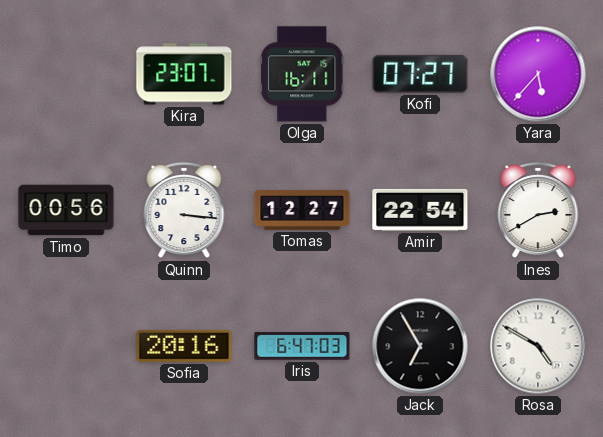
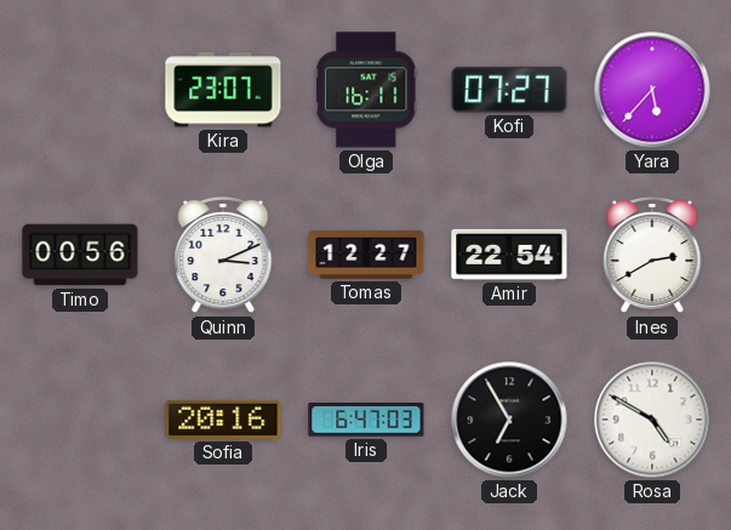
Quinn: 3:16 -> 3:11
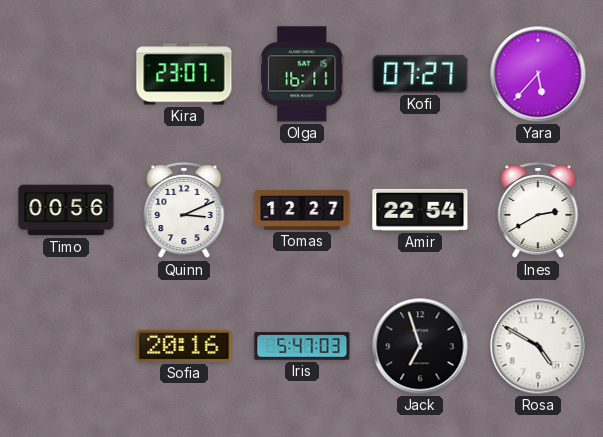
Iris: 6:47 -> 5:47
Jack: 6:55 -> 6:57
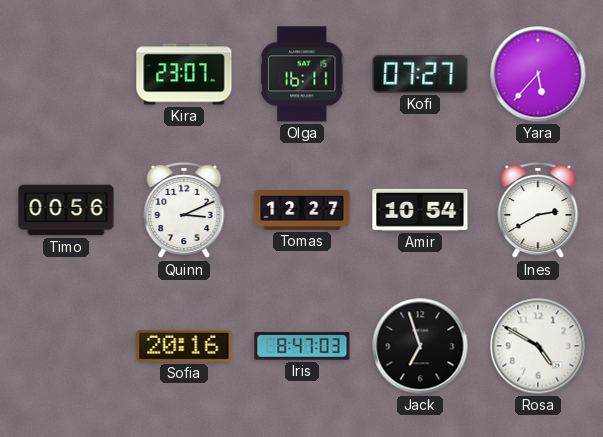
Amir: 22:54 -> 10:54
Iris: 5:47 -> 8:47
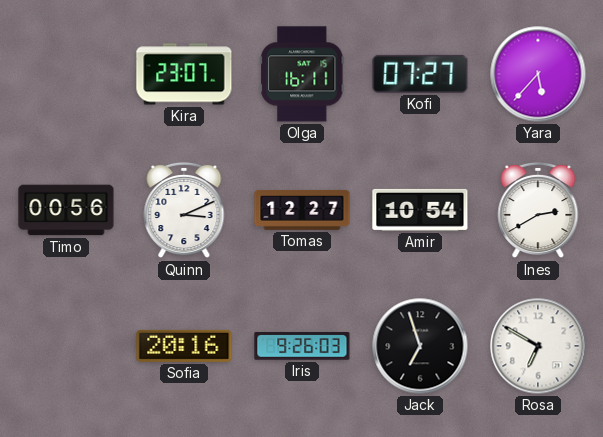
Iris: 8:47 -> 9:26
Rosa: 4:50 -> 6:50
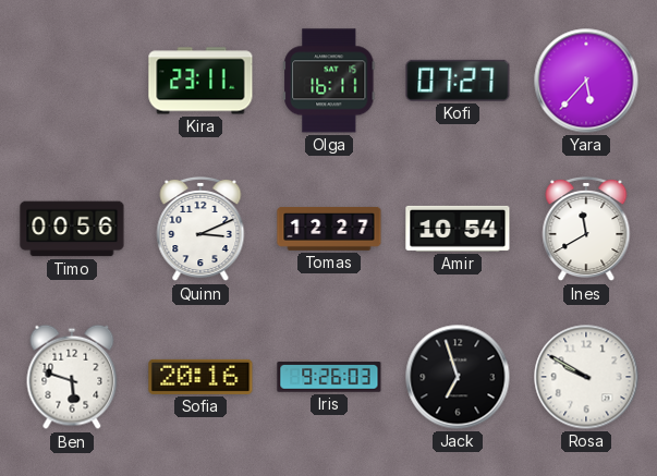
Kira: 23:07 -> 23:11
Ines: 2:40 -> 11:40
Ben: none -> 5:48
Rosa: 6:50 -> 9:50
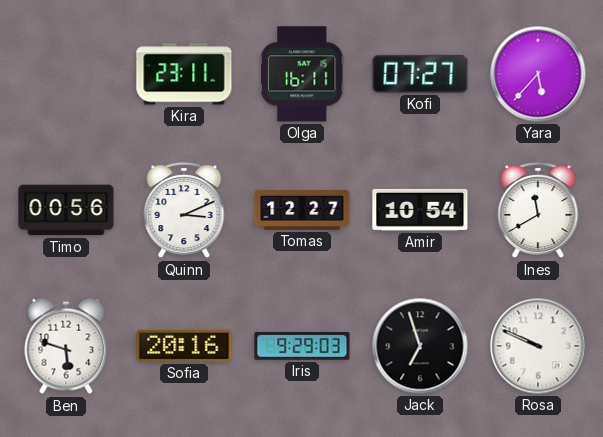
Iris: 9:26 -> 9:29
Rosa: 9:50 -> 9:49
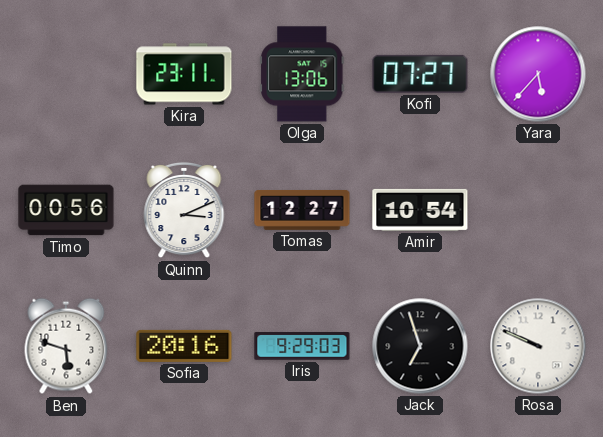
Olga: 16:11 -> 13:06
Ines: 11:40 -> none
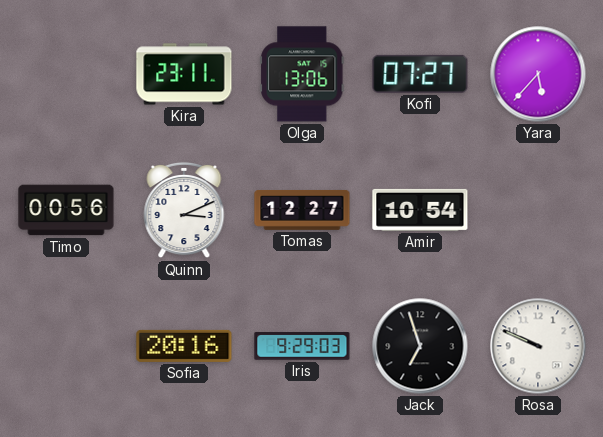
Ben: 5:48 -> none
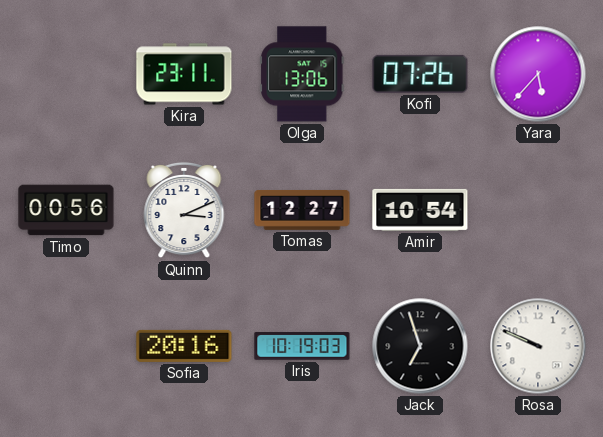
Kofi: 07:27 -> 07:26
Iris: 9:29 -> 10:19
